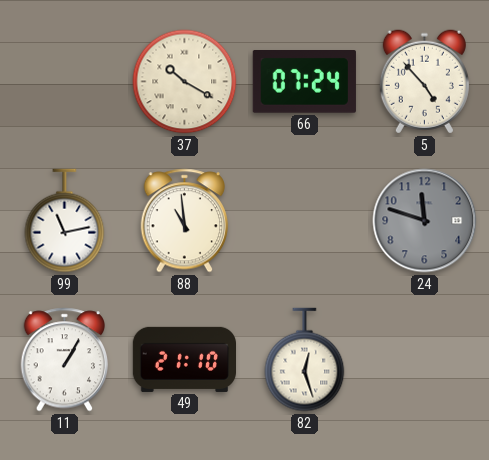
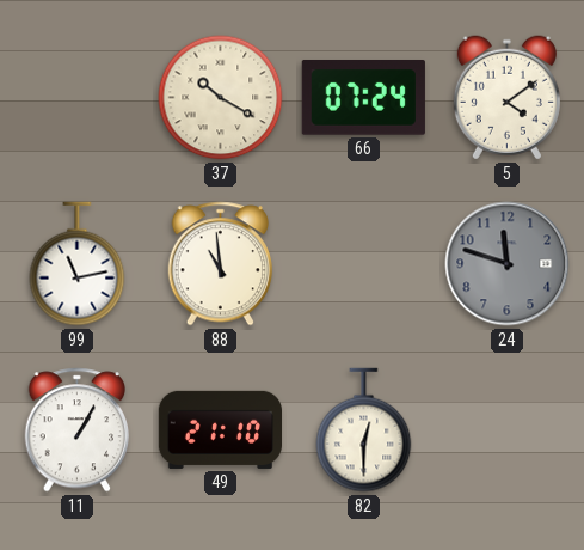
5: 4:53 -> 4:09
82: 12:27 -> 12:30
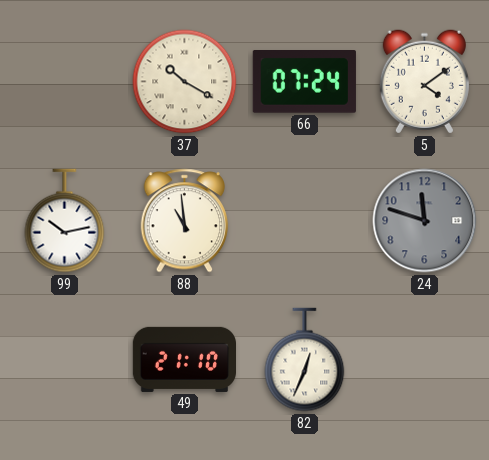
99: 11:13 -> 10:13
11: 1:05 -> none
82: 12:30 -> 12:34
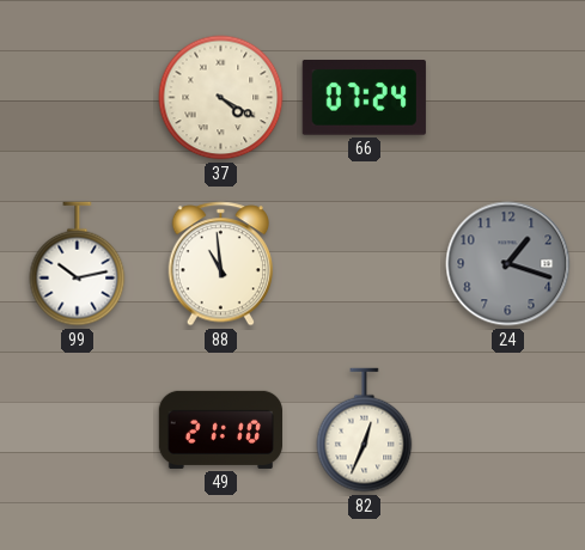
37: 10:20 -> 4:20
5: 4:09 -> none
24: 11:48 -> 1:18
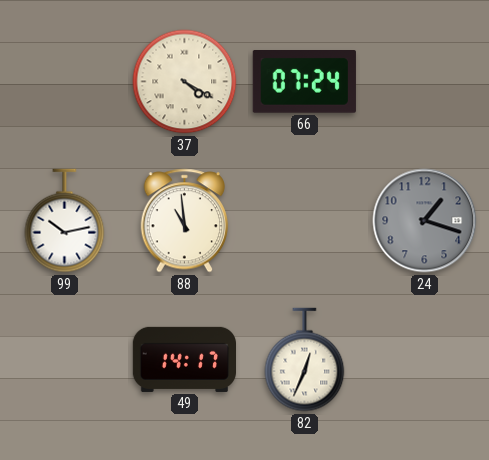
49: 21:10 -> 14:17
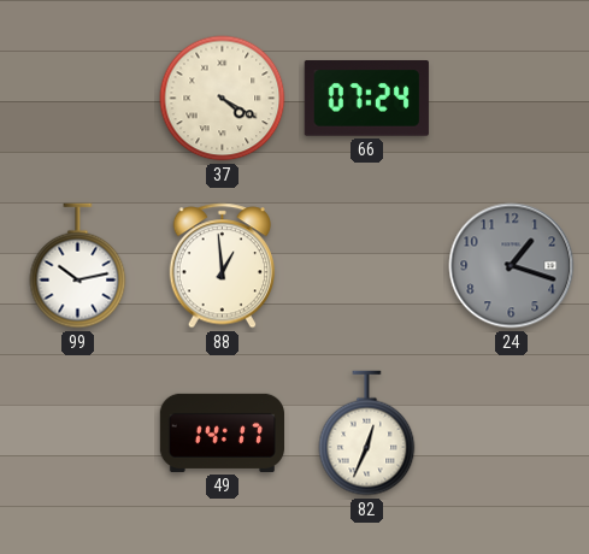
88: 10:59 -> 12:59
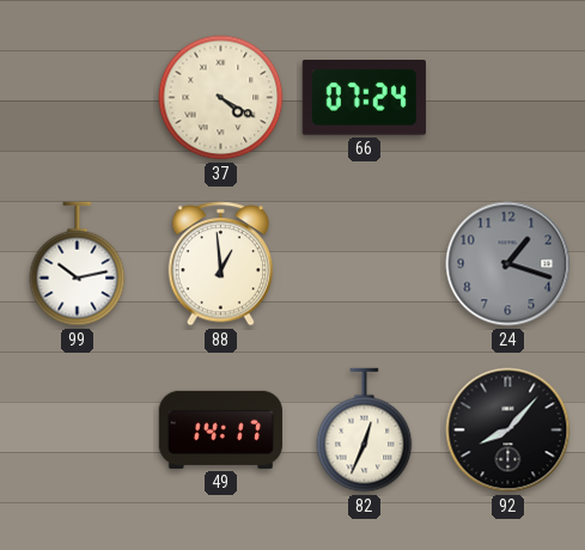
92: none -> 8:07
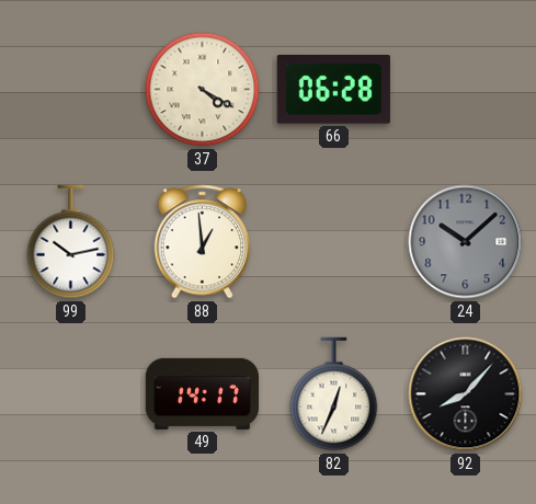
66: 07:24 -> 06:28
24: 1:18 -> 10:08
